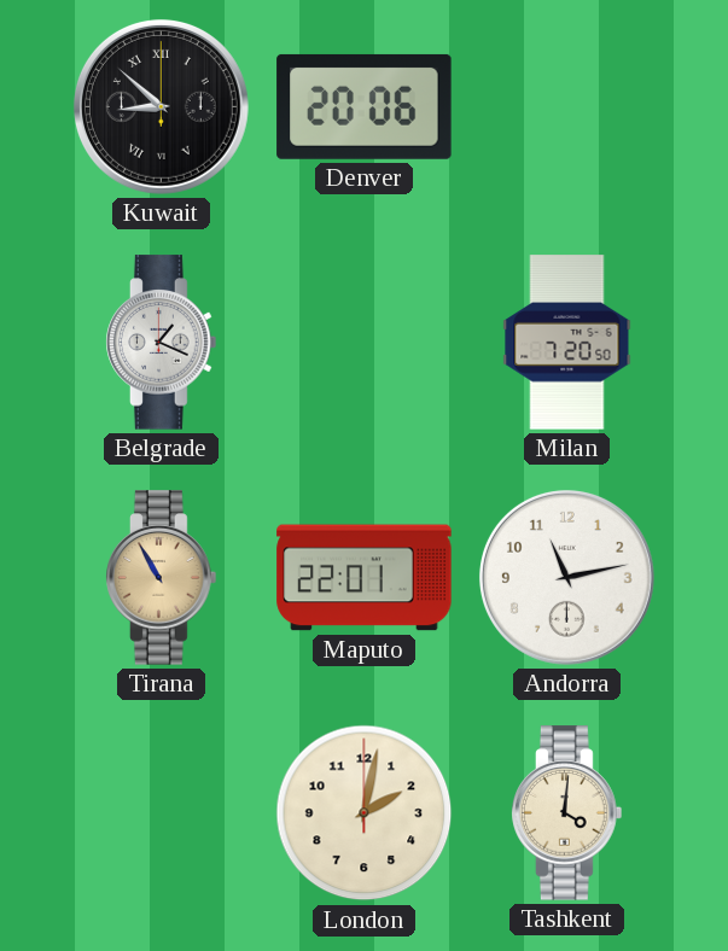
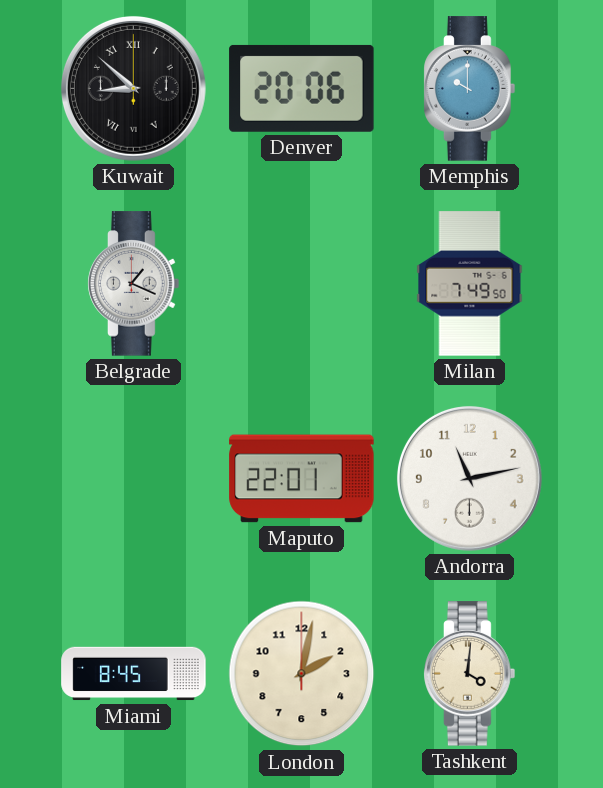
Memphis: none -> 10:00
Milan: 7:20 -> 7:49
Tirana: 10:55 -> none
Miami: none -> 8:45
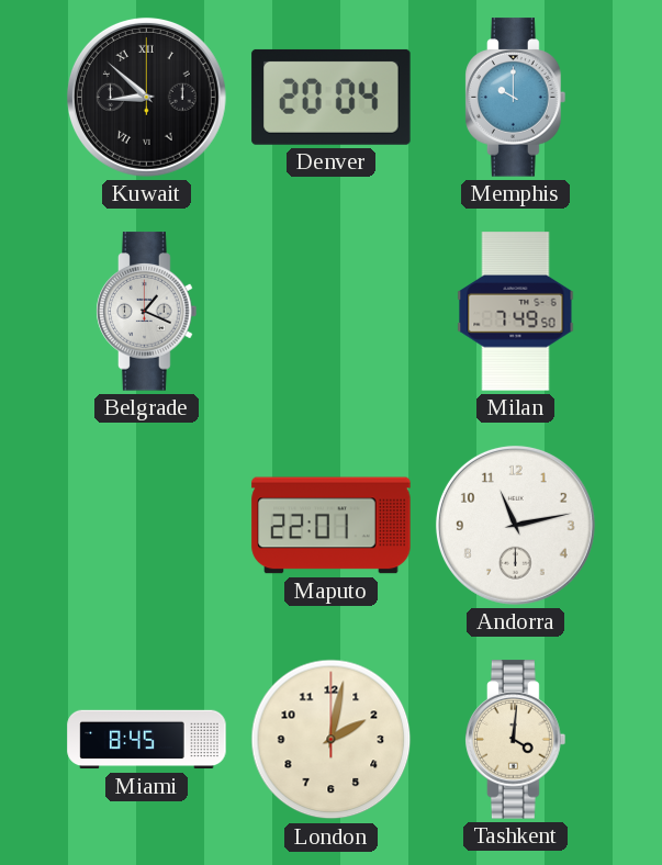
Denver: 20:06 -> 20:04
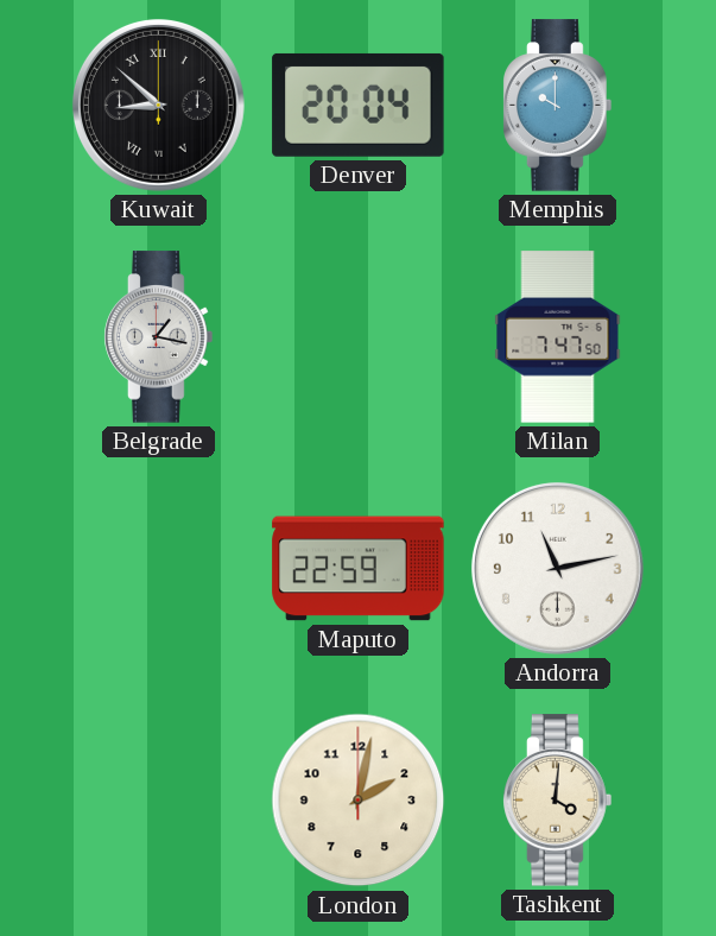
Belgrade: 1:19 -> 1:17
Milan: 7:49 -> 7:47
Maputo: 22:01 -> 22:59
Miami: 8:45 -> none
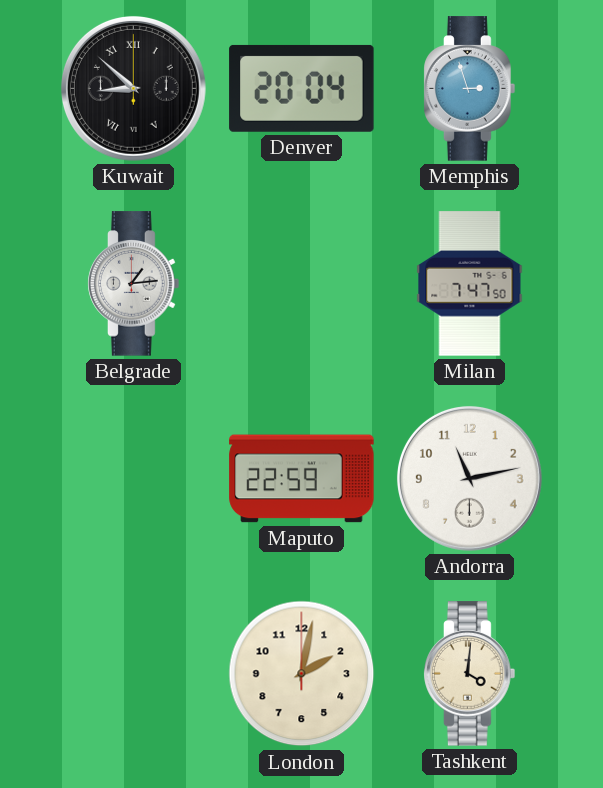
Memphis: 10:00 -> 2:57
Belgrade: 1:17 -> 1:14
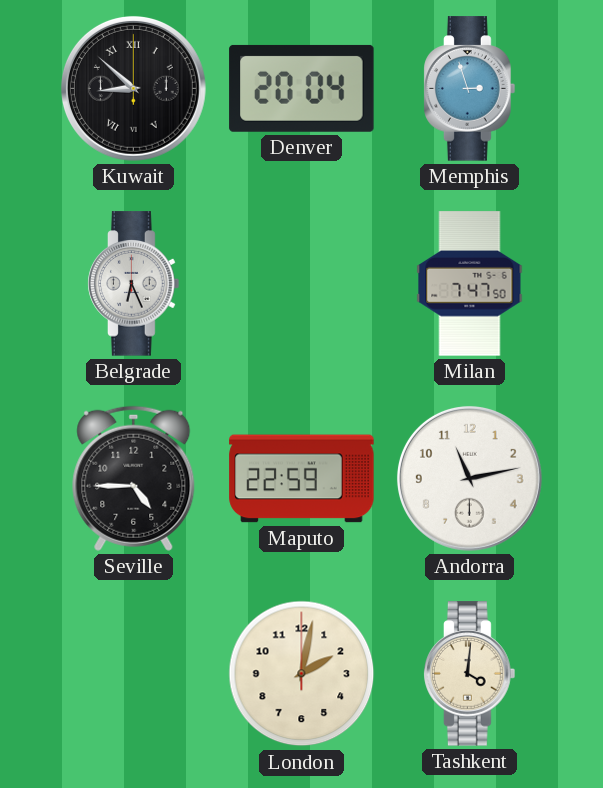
Belgrade: 1:14 -> 6:26
Seville: none -> 4:45
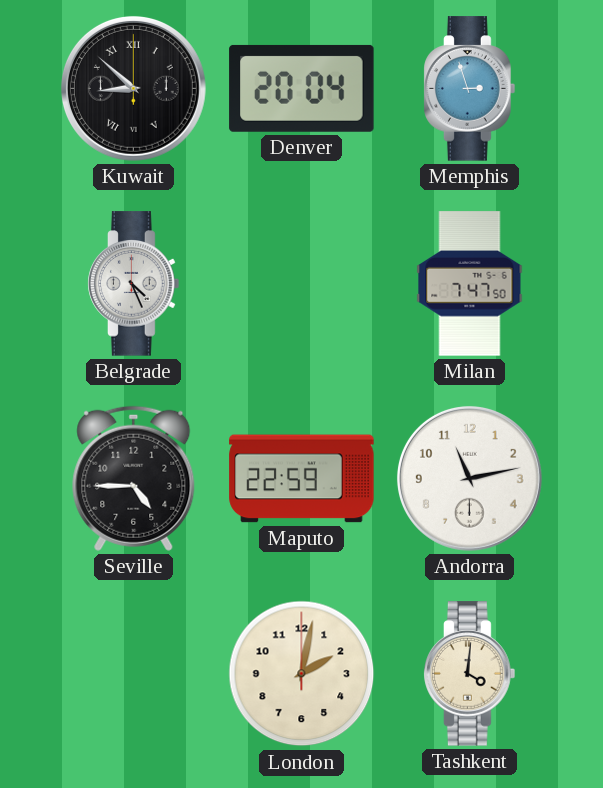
Belgrade: 6:26 -> 4:26
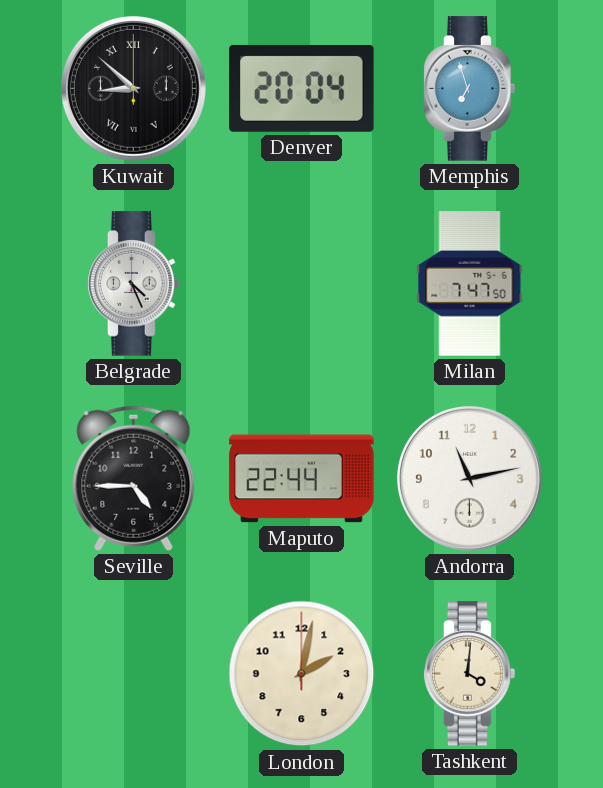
Memphis: 2:57 -> 6:57
Maputo: 22:59 -> 22:44
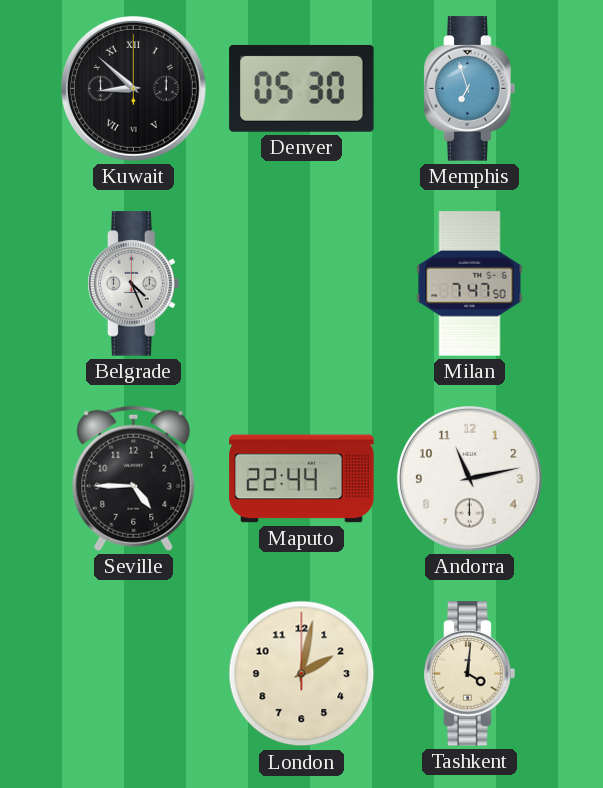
Denver: 20:04 -> 05:30
